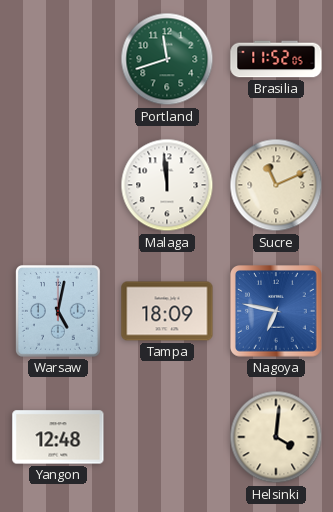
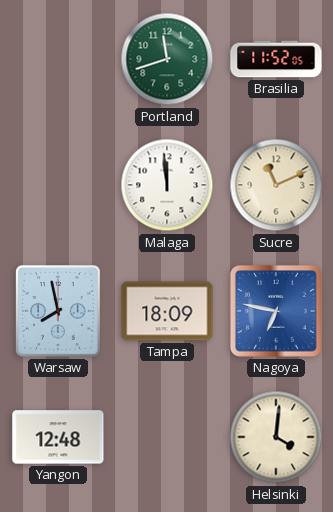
Warsaw: 5:02 -> 7:58
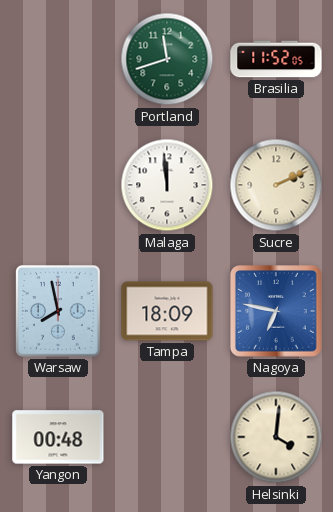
Sucre: 11:11 -> 2:11
Yangon: 12:48 -> 00:48
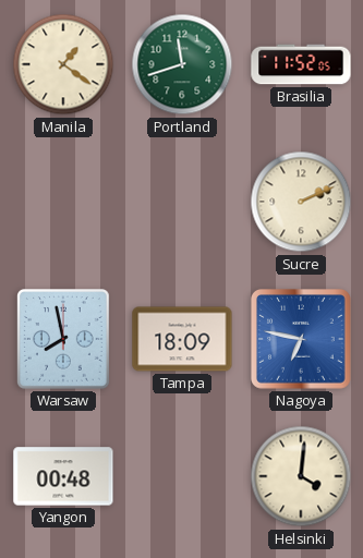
Manila: none -> 1:21
Malaga: 11:59 -> none
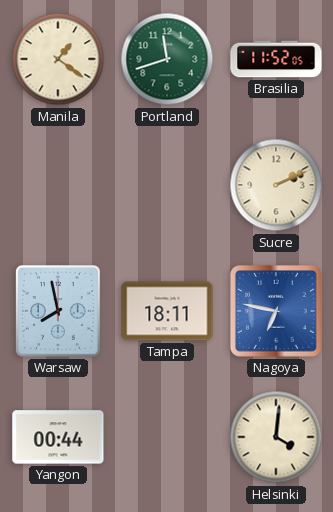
Tampa: 18:09 -> 18:11
Yangon: 00:48 -> 00:44
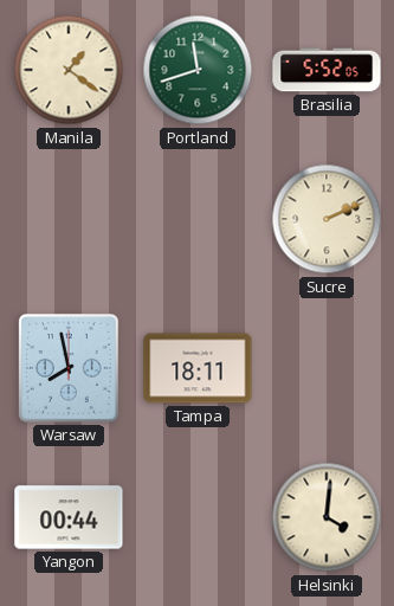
Brasilia: 11:52 -> 5:52
Nagoya: 6:47 -> none
